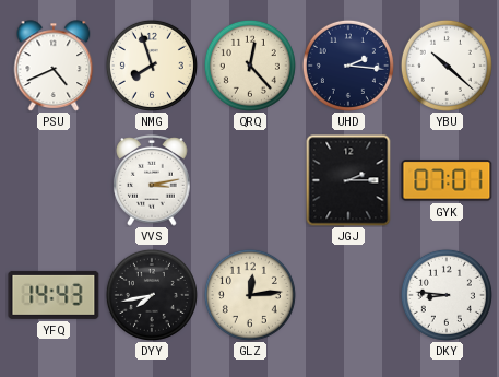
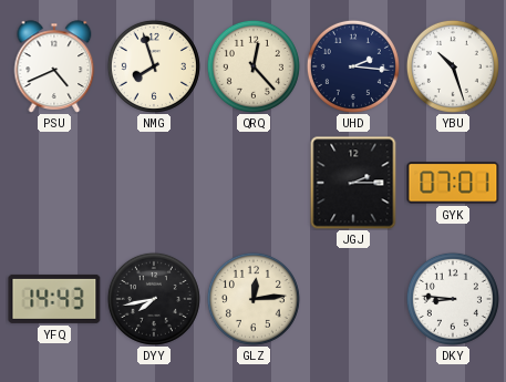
YBU: 10:22 -> 10:27
VVS: 3:13 -> none
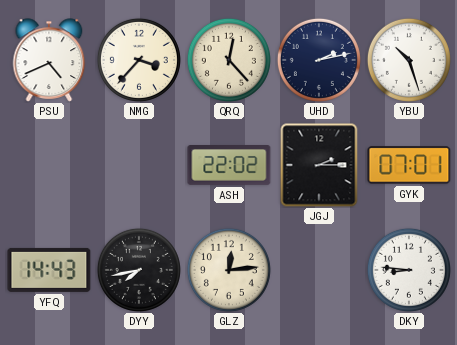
NMG: 7:57 -> 3:37
UHD: 2:16 -> 2:13
ASH: none -> 22:02
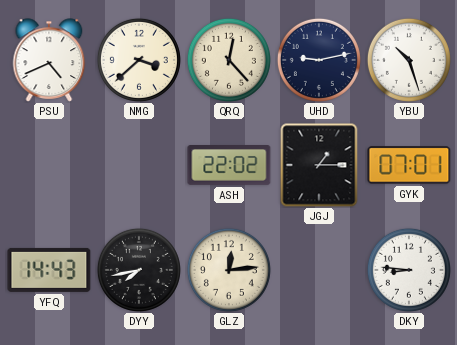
NMG: 3:37 -> 3:38
UHD: 2:13 -> 9:13
JGJ: 2:15 -> 1:15
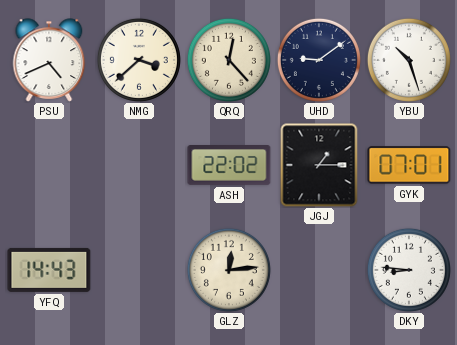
UHD: 9:13 -> 9:09
DYY: 7:43 -> none
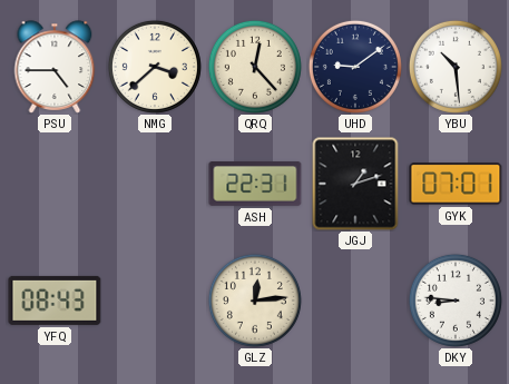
PSU: 4:41 -> 4:45
YBU: 10:27 -> 10:29
ASH: 22:02 -> 22:31
JGJ: 1:15 -> 1:12
YFQ: 14:43 -> 08:43
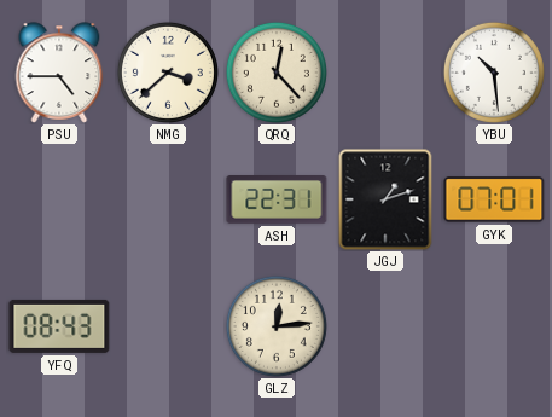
UHD: 9:09 -> none
DKY: 8:46 -> none
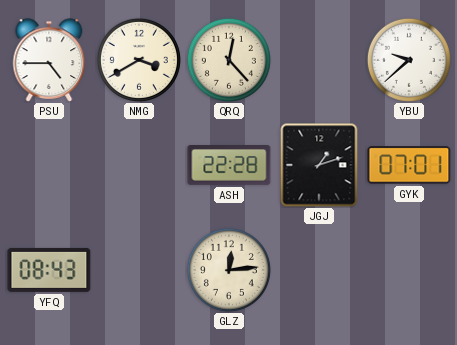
NMG: 3:38 -> 3:40
YBU: 10:29 -> 9:38
ASH: 22:31 -> 22:28
